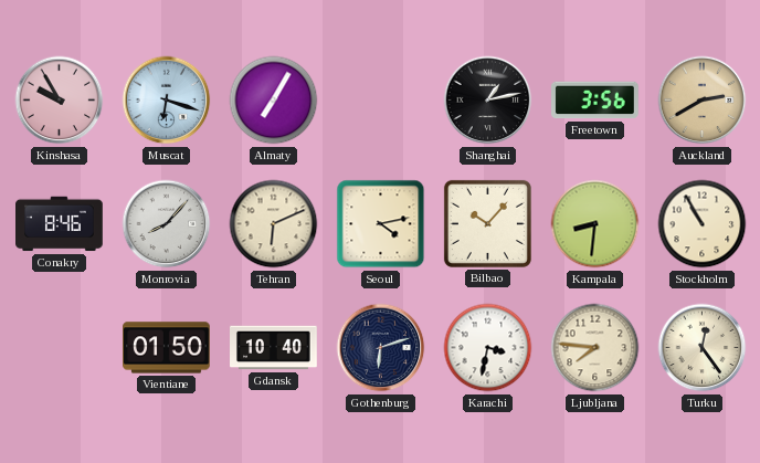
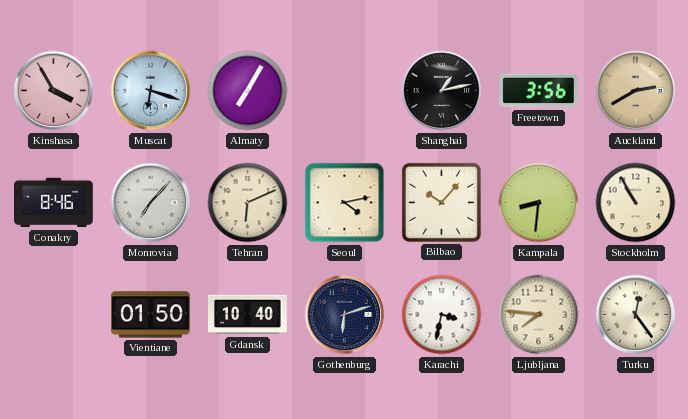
Kinshasa: 9:55 -> 3:55
Monrovia: 8:07 -> 7:07
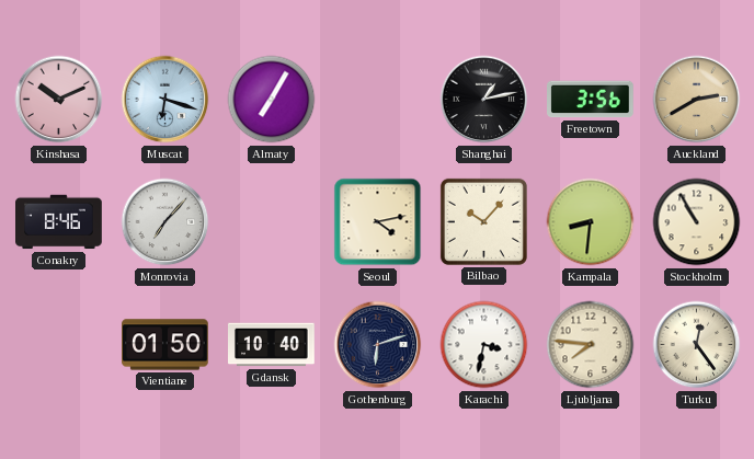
Kinshasa: 3:55 -> 10:11
Tehran: 6:11 -> none
